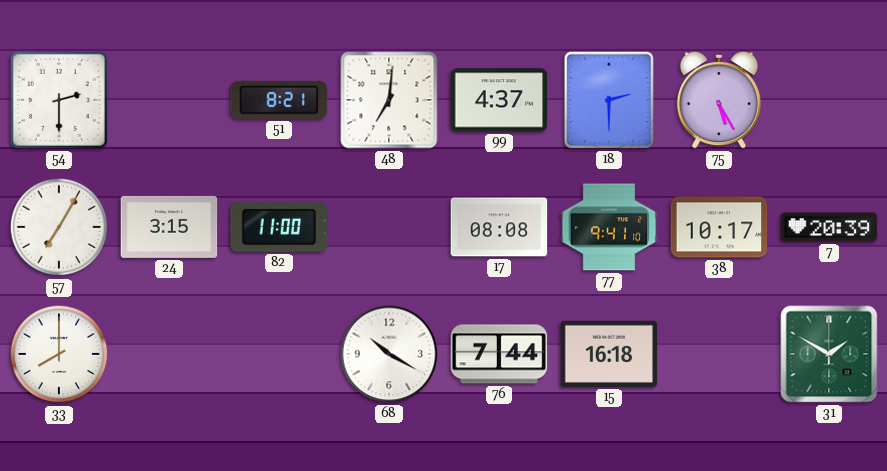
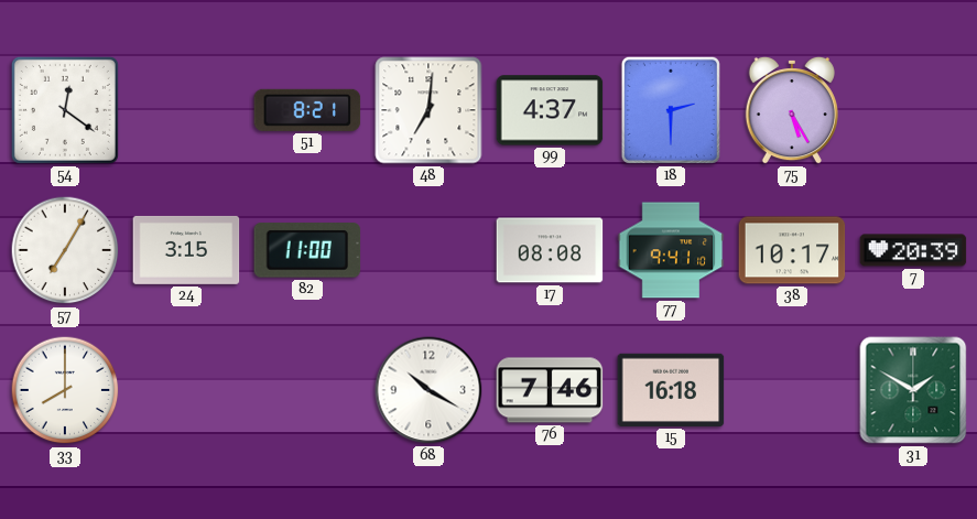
54: 2:30 -> 12:21
76: 7:44 -> 7:46
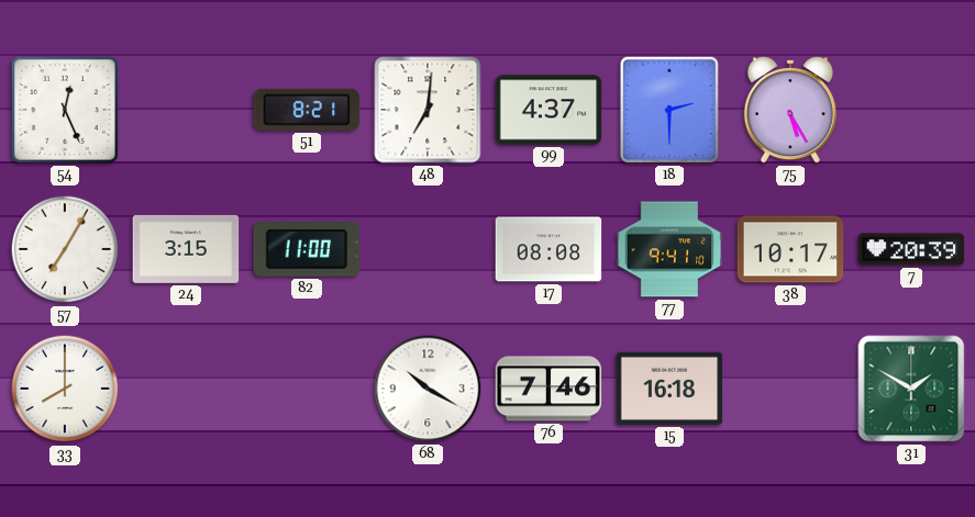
54: 12:21 -> 12:26
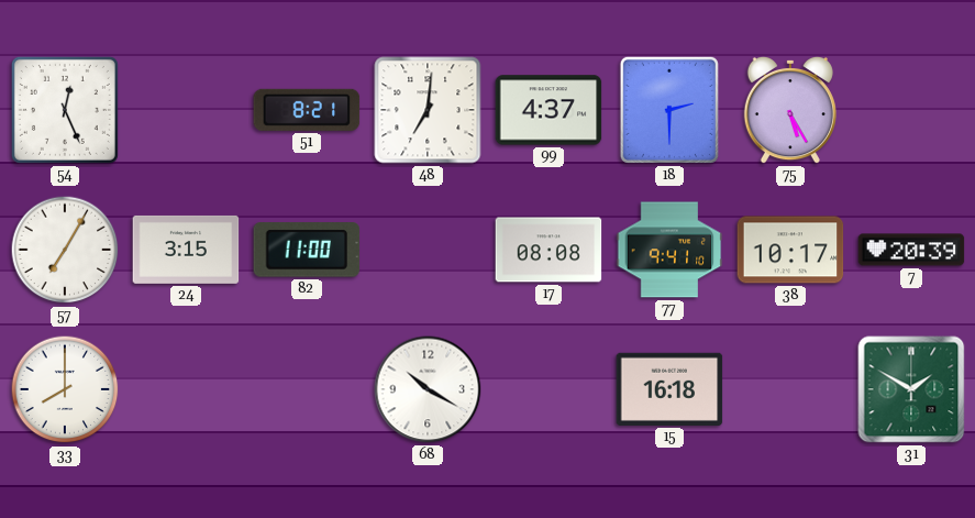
76: 7:46 -> none
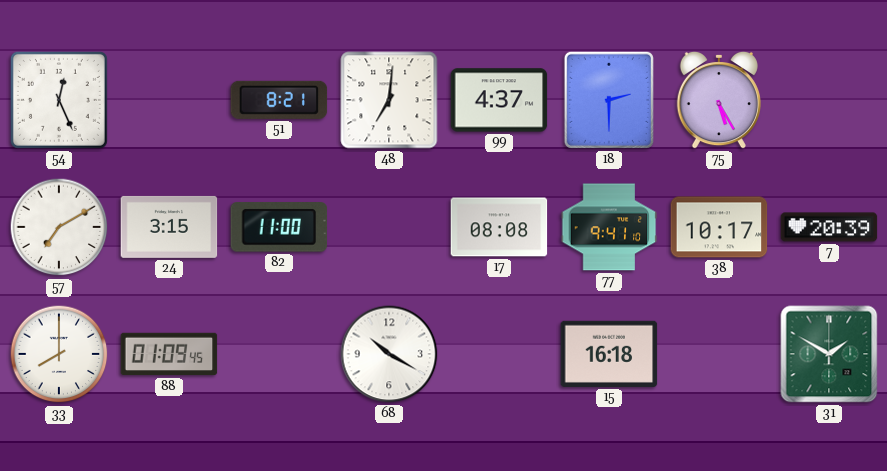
57: 7:05 -> 7:10
88: none -> 01:09
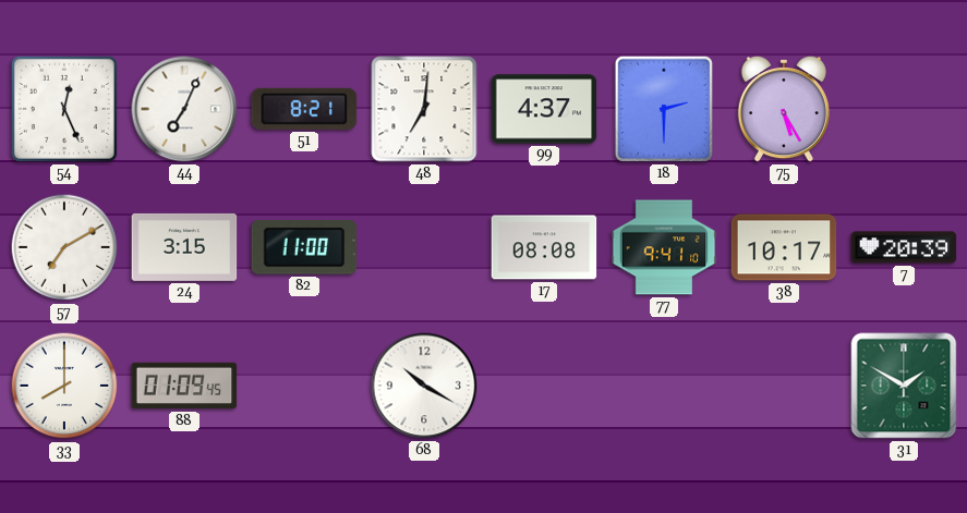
44: none -> 7:04
15: 16:18 -> none
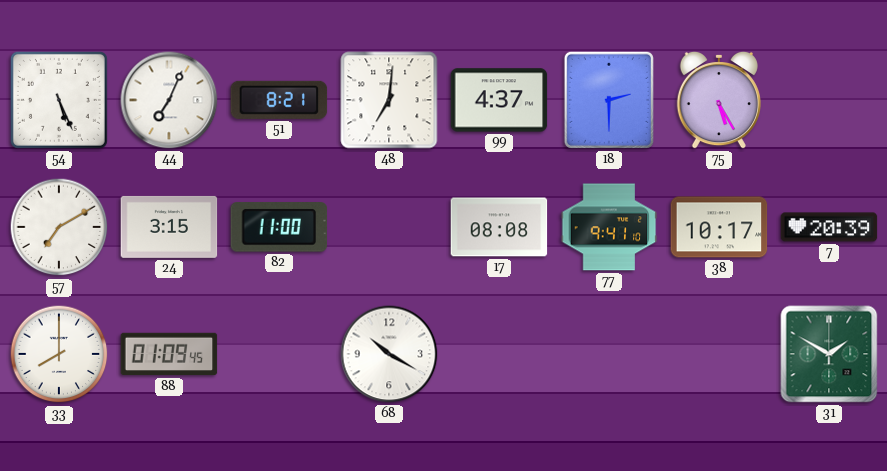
54: 12:26 -> 5:26
